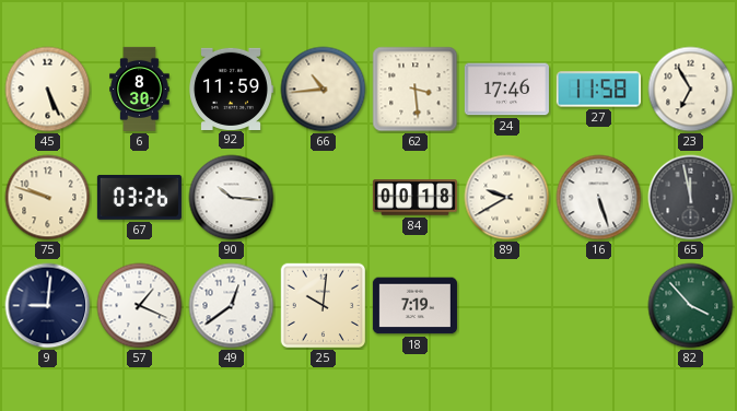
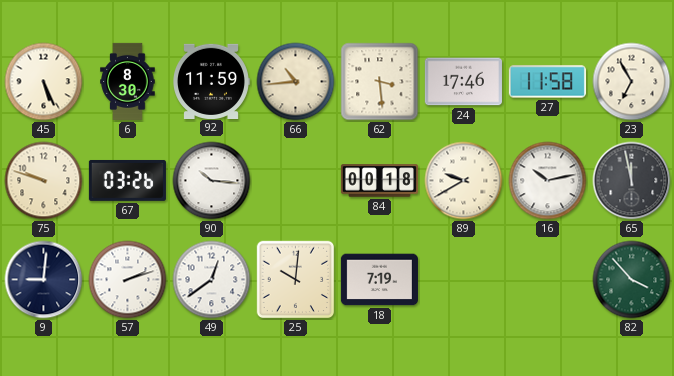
16: 5:27 -> 10:13
57: 1:19 -> 2:12
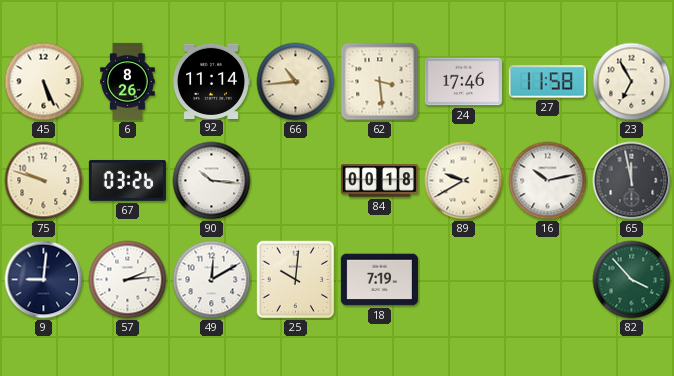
6: 8:30 -> 8:26
92: 11:59 -> 11:14
57: 2:12 -> 2:14
49: 12:39 -> 12:10
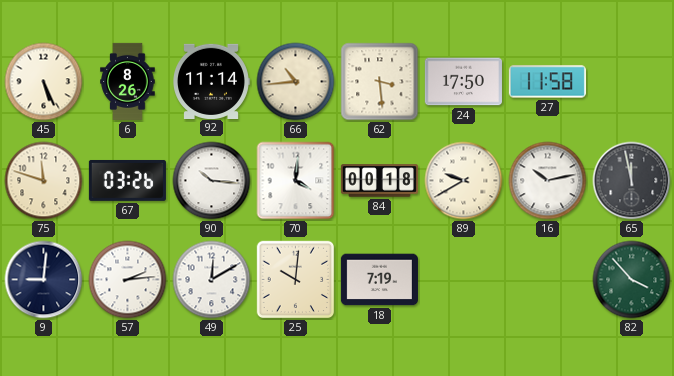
24: 17:46 -> 17:50
23: 6:55 -> none
75: 9:48 -> 11:48
70: none -> 4:01
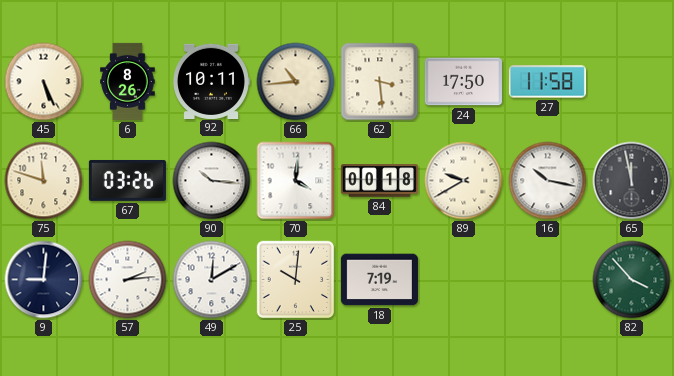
92: 11:14 -> 10:11
16: 10:13 -> 10:17
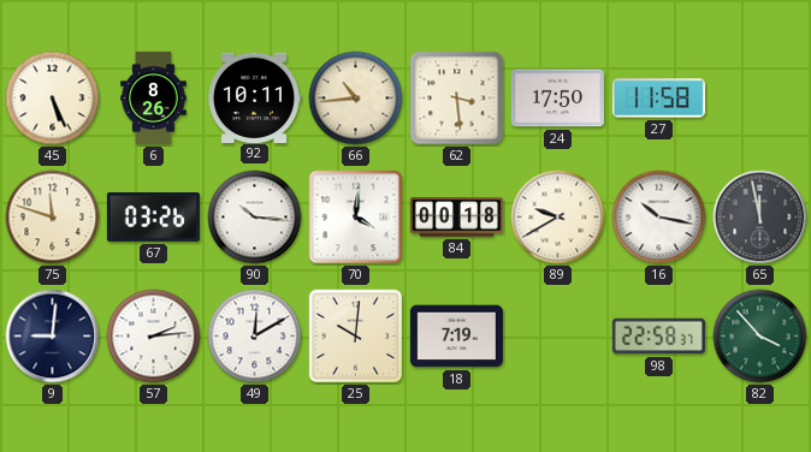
98: none -> 22:58
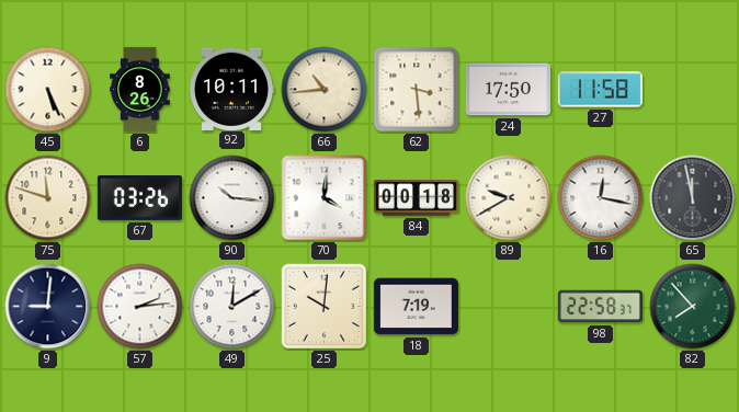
16: 10:17 -> 12:17
82: 3:53 -> 7:53
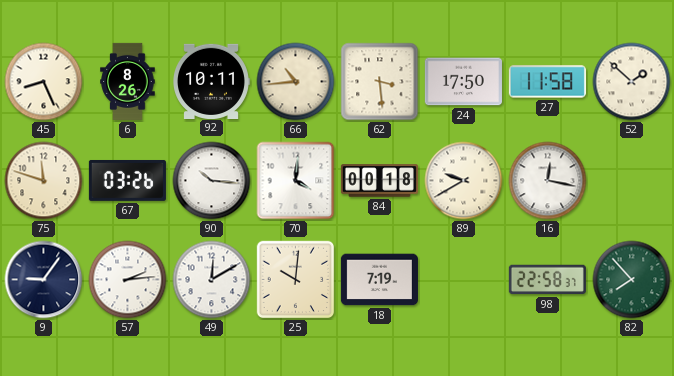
45: 5:26 -> 8:26
52: none -> 1:52
65: 11:58 -> none
9: 9:01 -> 9:06
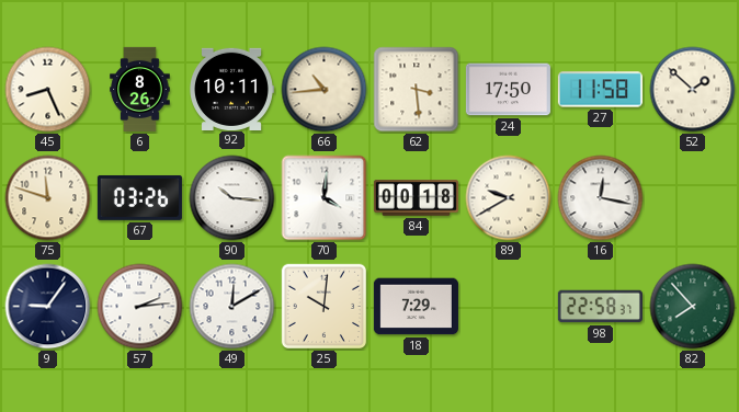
18: 7:19 -> 7:29
